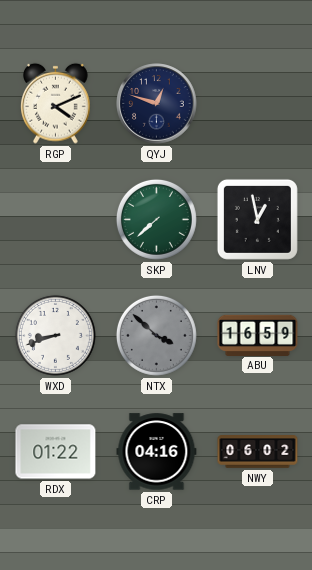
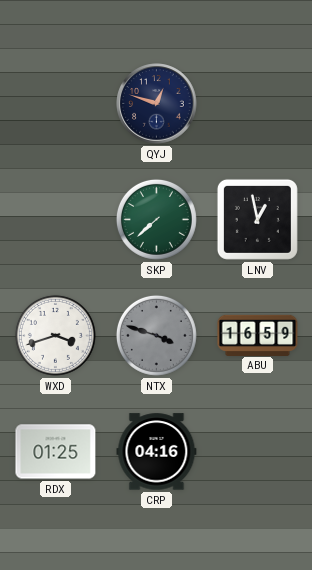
RGP: 4:11 -> none
WXD: 8:42 -> 3:42
NTX: 3:52 -> 3:48
RDX: 01:22 -> 01:25
NWY: 06:02 -> none
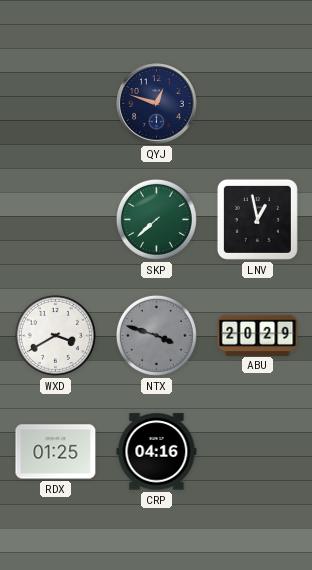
WXD: 3:42 -> 3:40
ABU: 16:59 -> 20:29
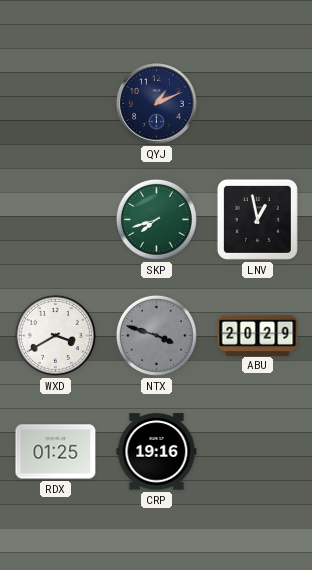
QYJ: 12:48 -> 1:11
SKP: 7:38 -> 7:42
CRP: 04:16 -> 19:16
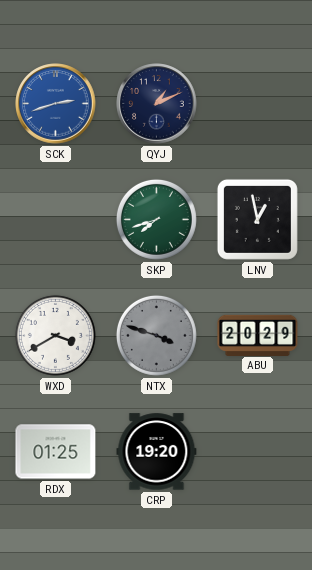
SCK: none -> 2:42
CRP: 19:16 -> 19:20
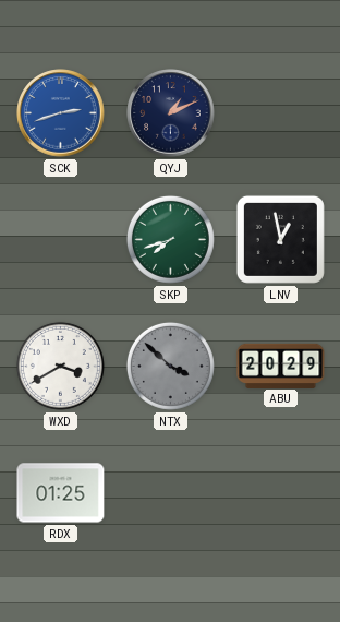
NTX: 3:48 -> 3:52
CRP: 19:20 -> none
